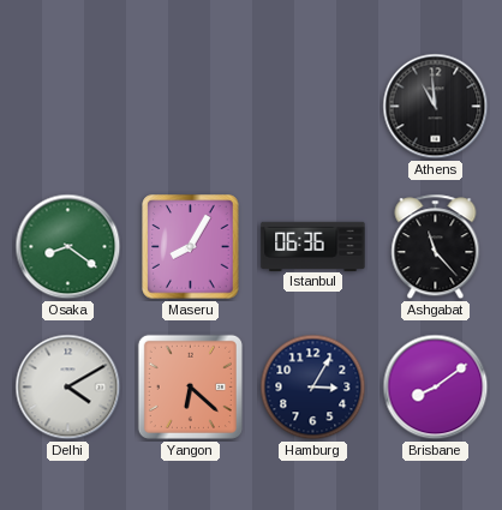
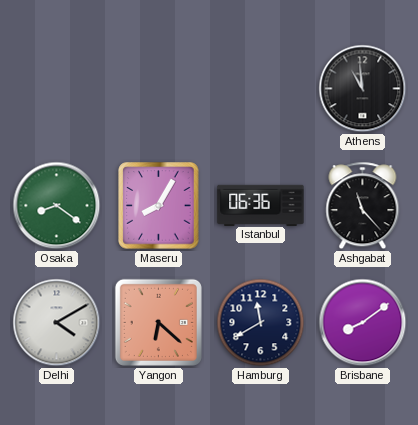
Hamburg: 3:05 -> 11:40
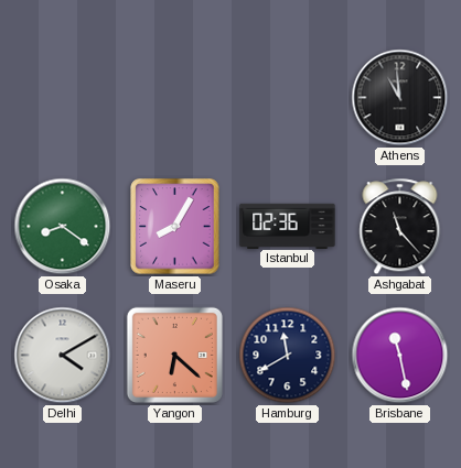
Istanbul: 06:36 -> 02:36
Brisbane: 8:09 -> 11:28
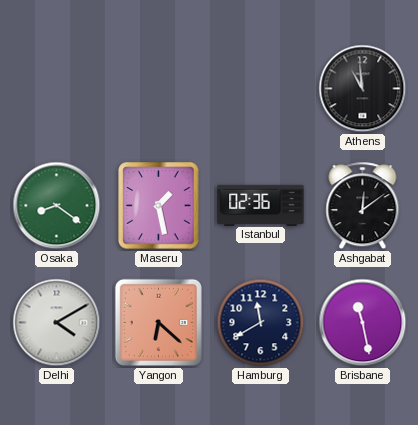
Maseru: 8:05 -> 1:28
Ashgabat: 11:23 -> 12:09
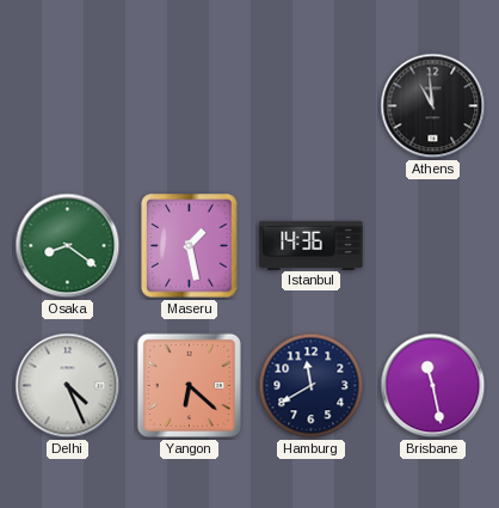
Istanbul: 02:36 -> 14:36
Ashgabat: 12:09 -> none
Delhi: 4:10 -> 4:26
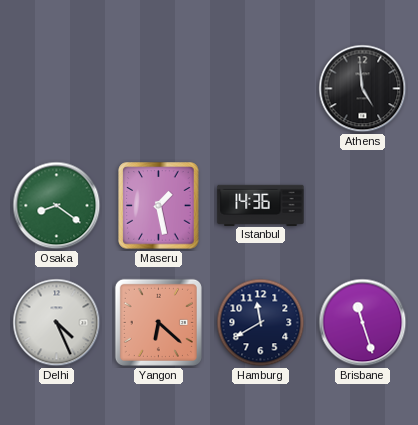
Athens: 10:59 -> 4:59
Brisbane: 11:28 -> 11:27
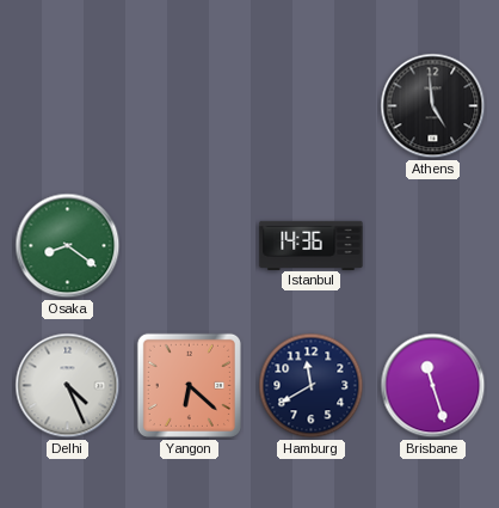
Maseru: 1:28 -> none
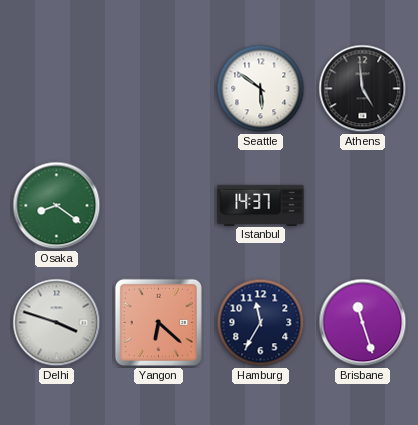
Seattle: none -> 5:51
Istanbul: 14:36 -> 14:37
Delhi: 4:26 -> 3:48
Hamburg: 11:40 -> 11:35
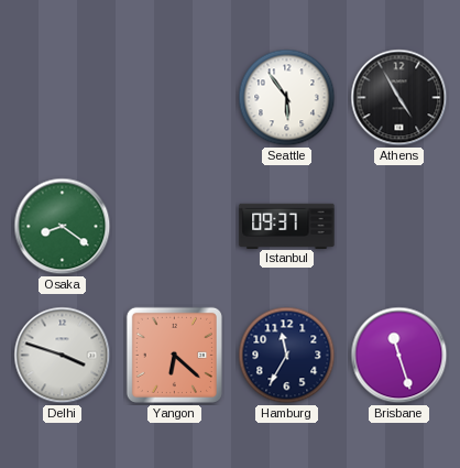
Seattle: 5:51 -> 5:54
Athens: 4:59 -> 4:55
Istanbul: 14:37 -> 09:37
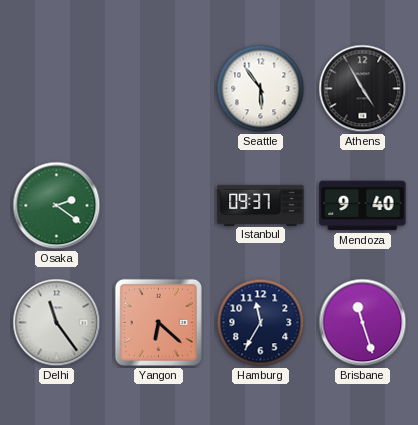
Osaka: 8:21 -> 2:21
Mendoza: none -> 9:40
Delhi: 3:48 -> 11:24
